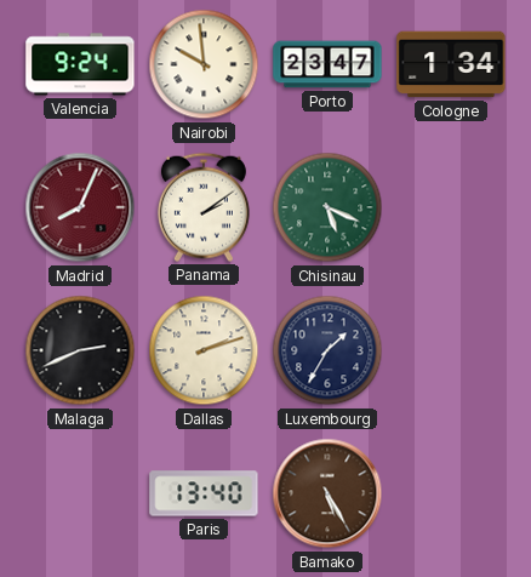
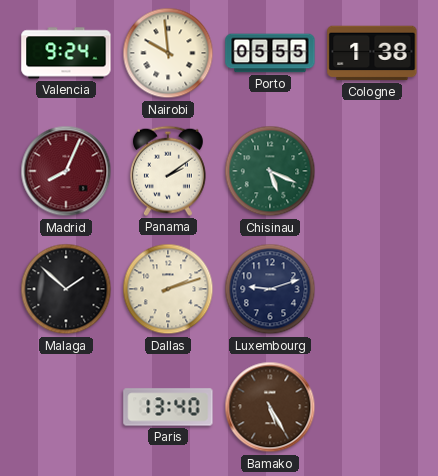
Porto: 23:47 -> 05:55
Cologne: 1:34 -> 1:38
Malaga: 2:41 -> 1:52
Luxembourg: 1:35 -> 9:12
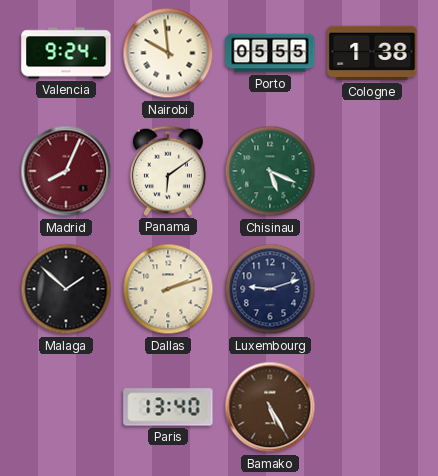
Panama: 2:09 -> 6:09
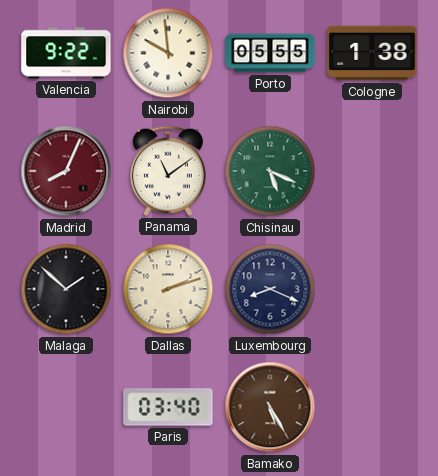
Valencia: 9:24 -> 9:22
Panama: 6:09 -> 11:09
Luxembourg: 9:12 -> 8:19
Paris: 13:40 -> 03:40
